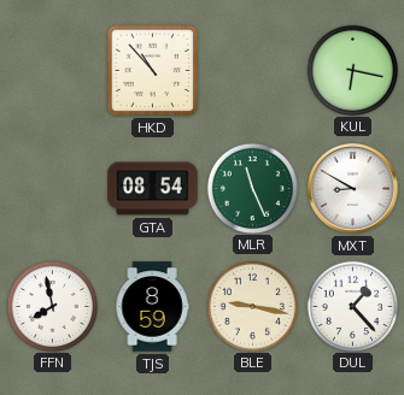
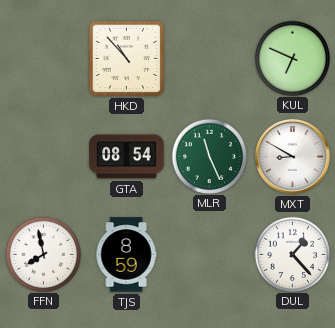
KUL: 6:17 -> 6:49
BLE: 9:17 -> none
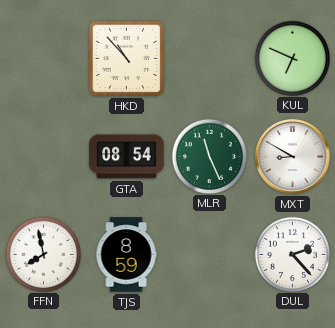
DUL: 1:23 -> 2:23
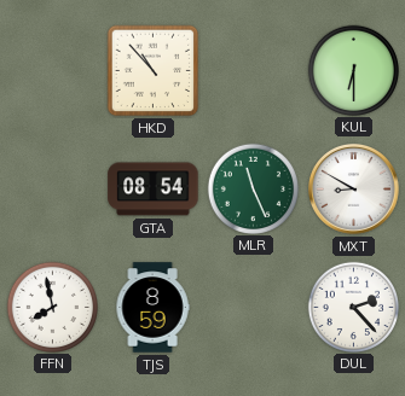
KUL: 6:49 -> 6:30
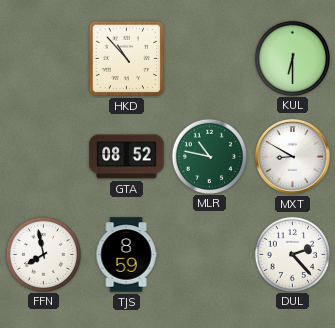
GTA: 08:54 -> 08:52
MLR: 11:26 -> 10:47
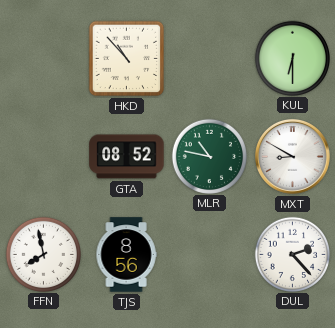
TJS: 8:59 -> 8:56
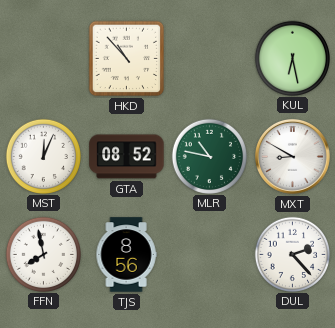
KUL: 6:30 -> 6:28
MST: none -> 12:04
